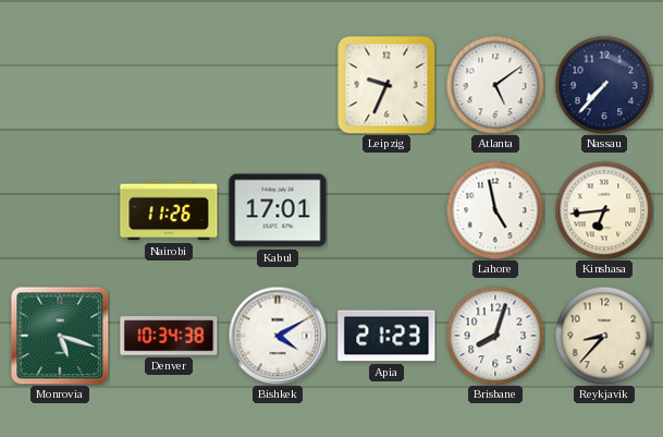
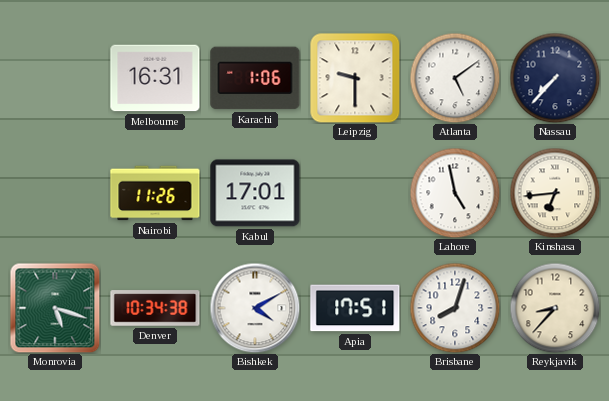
Melbourne: none -> 16:31
Karachi: none -> 1:06
Leipzig: 9:34 -> 9:30
Apia: 21:23 -> 17:51
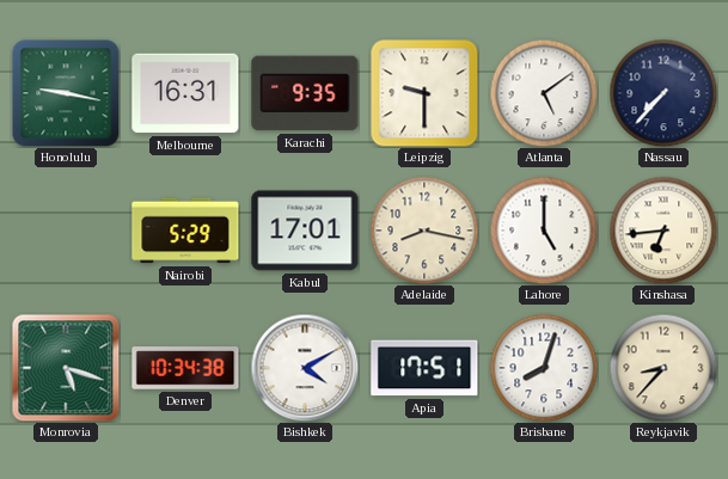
Honolulu: none -> 9:17
Karachi: 1:06 -> 9:35
Nairobi: 11:26 -> 5:29
Adelaide: none -> 8:17
Lahore: 4:58 -> 5:00
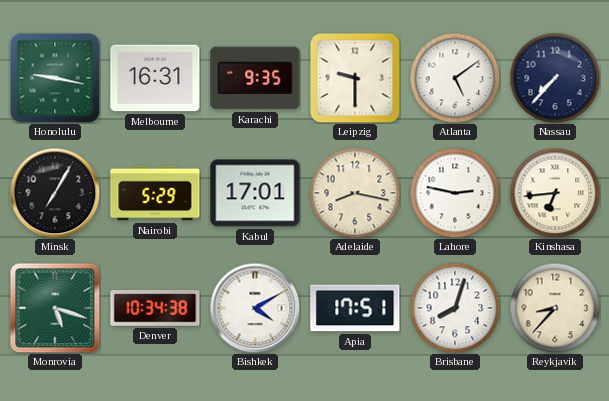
Minsk: none -> 7:05
Lahore: 5:00 -> 2:47
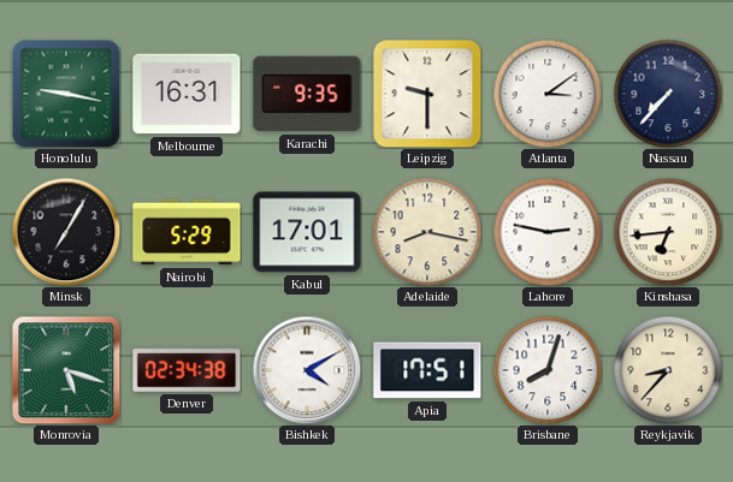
Atlanta: 5:09 -> 3:09
Denver: 10:34 -> 02:34
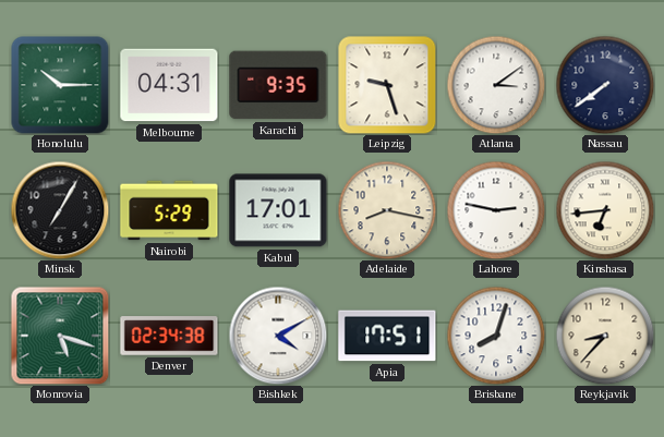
Honolulu: 9:17 -> 10:15
Melbourne: 16:31 -> 04:31
Leipzig: 9:30 -> 9:27
Nassau: 7:37 -> 7:39
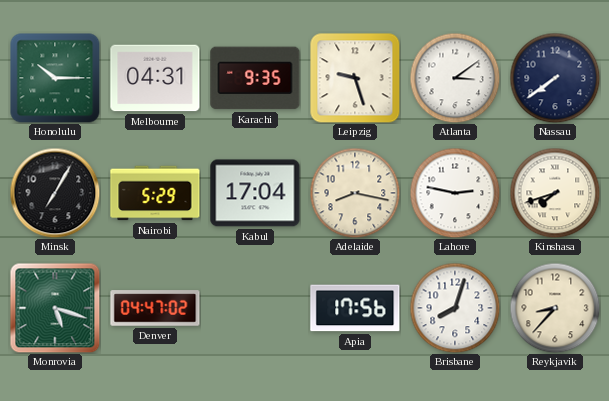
Kabul: 17:01 -> 17:04
Kinshasa: 6:44 -> 7:42
Denver: 02:34 -> 04:47
Bishkek: 4:10 -> none
Apia: 17:51 -> 17:56
